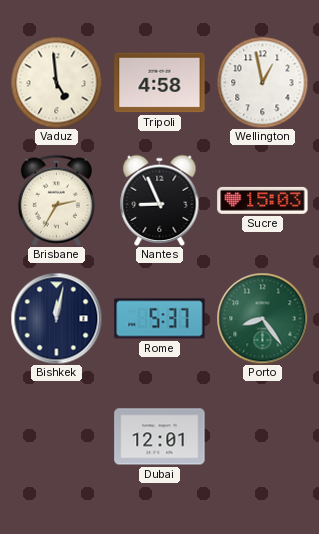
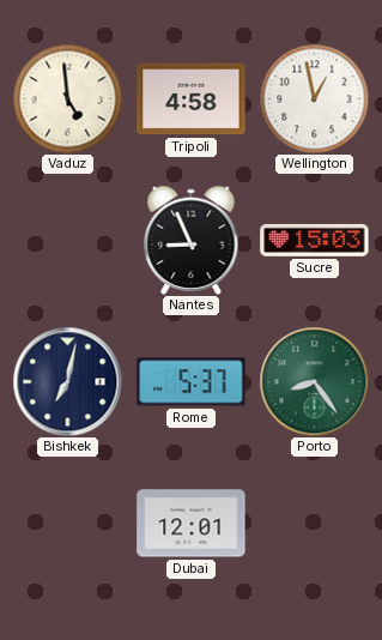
Brisbane: 2:35 -> none
Bishkek: 12:02 -> 7:02
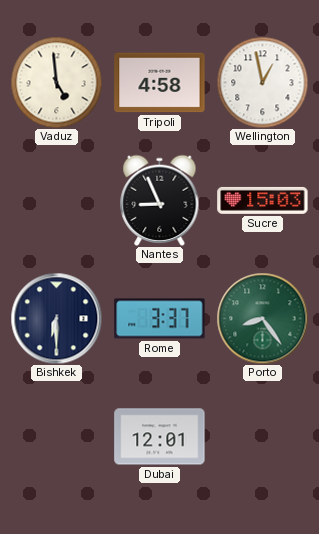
Bishkek: 7:02 -> 6:30
Rome: 5:37 -> 3:37
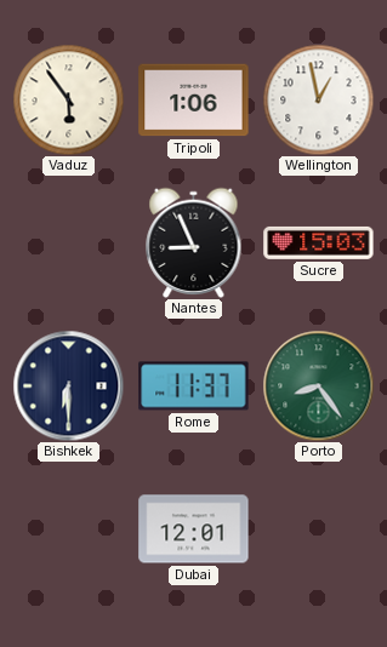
Vaduz: 4:59 -> 5:54
Tripoli: 4:58 -> 1:06
Rome: 3:37 -> 11:37
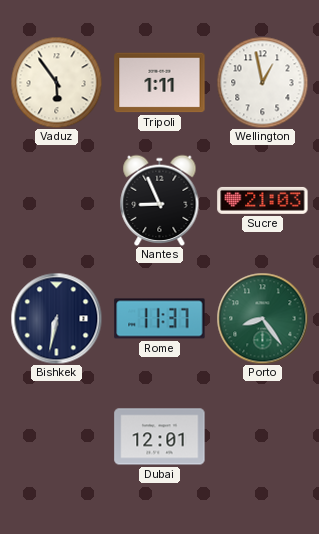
Tripoli: 1:06 -> 1:11
Sucre: 15:03 -> 21:03
Bishkek: 6:30 -> 6:32
